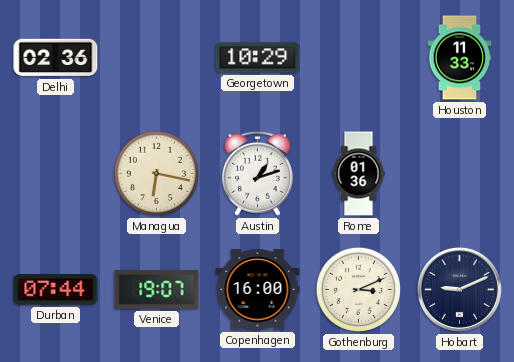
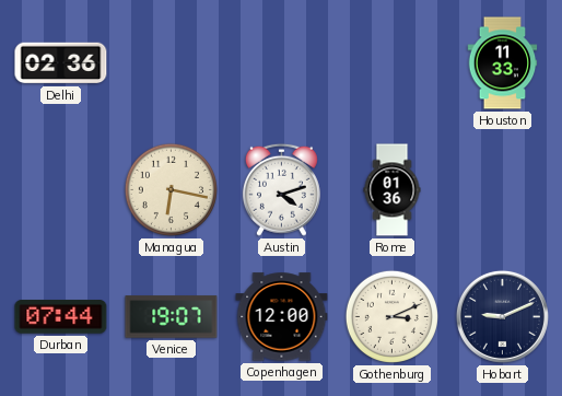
Georgetown: 10:29 -> none
Austin: 1:12 -> 4:12
Copenhagen: 16:00 -> 12:00
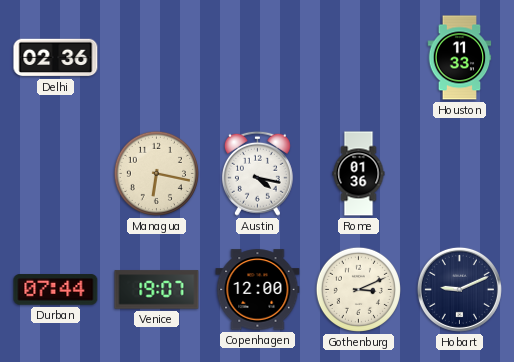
Austin: 4:12 -> 4:17
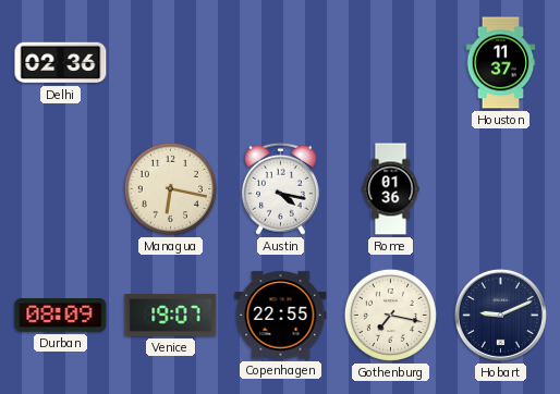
Houston: 11:33 -> 11:37
Durban: 07:44 -> 08:09
Copenhagen: 12:00 -> 22:55
Gothenburg: 3:11 -> 7:17
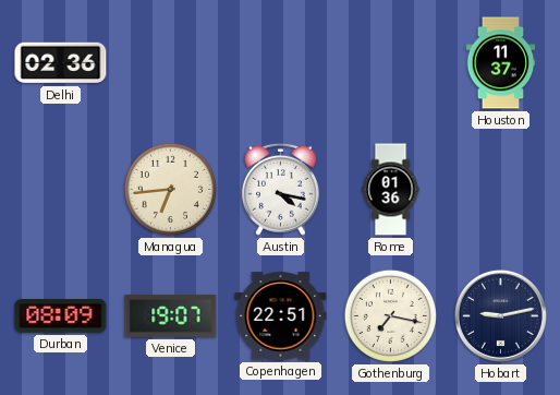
Managua: 6:17 -> 6:44
Copenhagen: 22:55 -> 22:51
Hobart: 9:11 -> 9:13
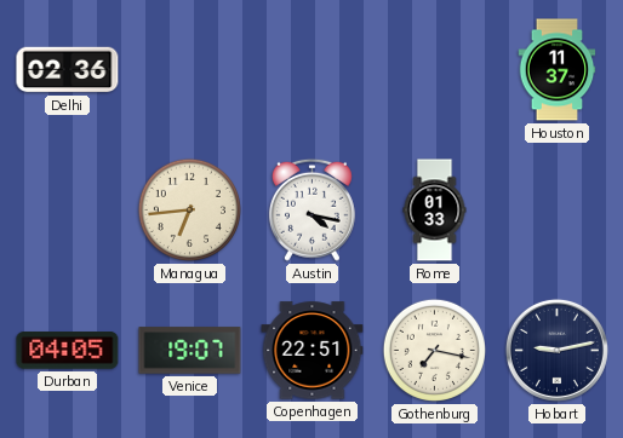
Rome: 01:36 -> 01:33
Durban: 08:09 -> 04:05
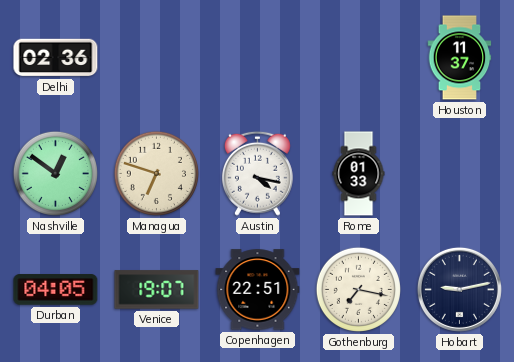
Nashville: none -> 12:51
Managua: 6:44 -> 6:48
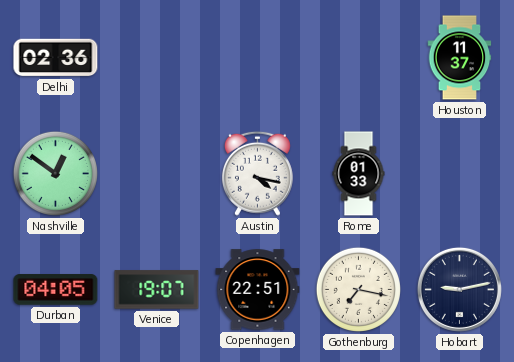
Managua: 6:48 -> none
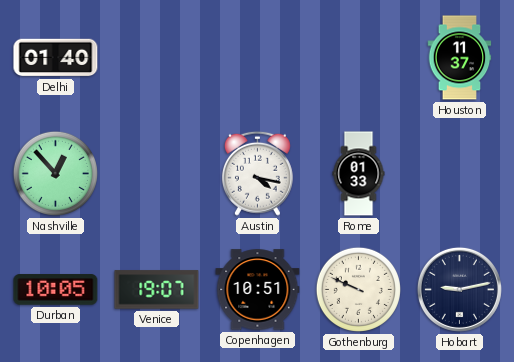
Delhi: 02:36 -> 01:40
Nashville: 12:51 -> 12:53
Durban: 04:05 -> 10:05
Copenhagen: 22:51 -> 10:51
Gothenburg: 7:17 -> 9:49
